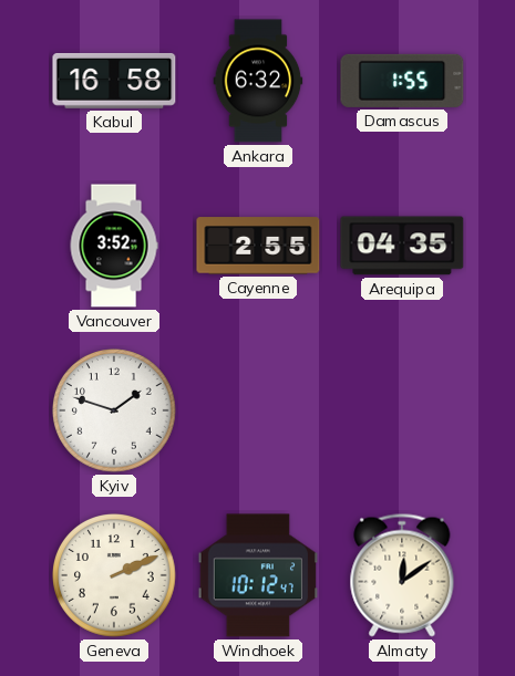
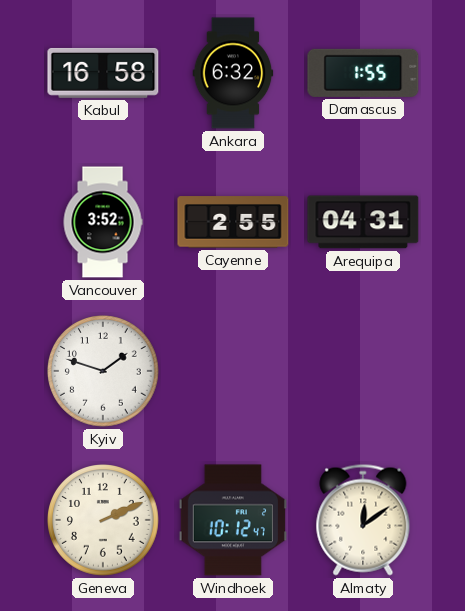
Arequipa: 04:35 -> 04:31
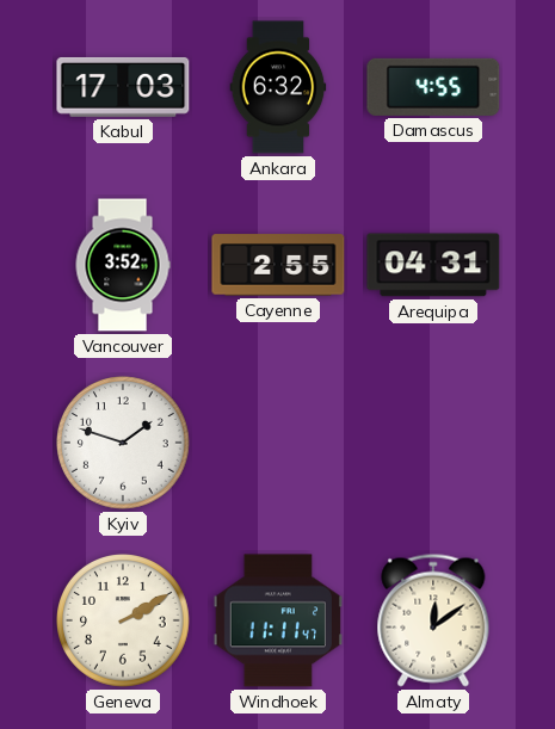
Kabul: 16:58 -> 17:03
Damascus: 1:55 -> 4:55
Geneva: 2:11 -> 2:10
Windhoek: 10:12 -> 11:11
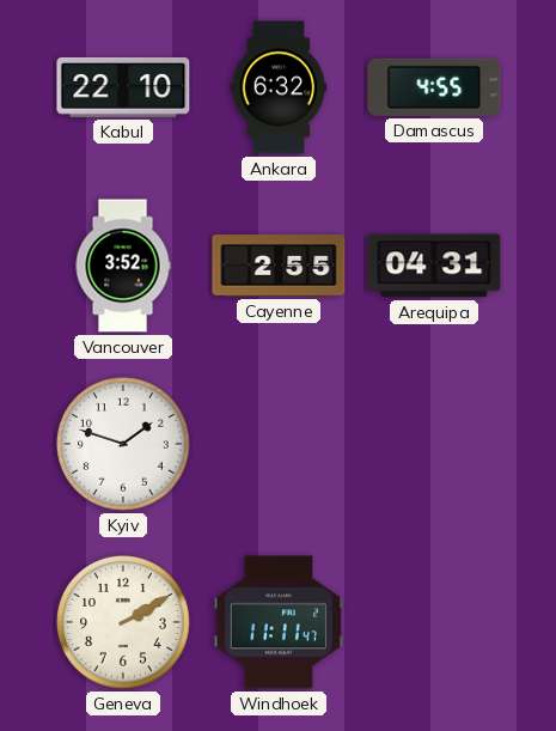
Kabul: 17:03 -> 22:10
Almaty: 12:09 -> none
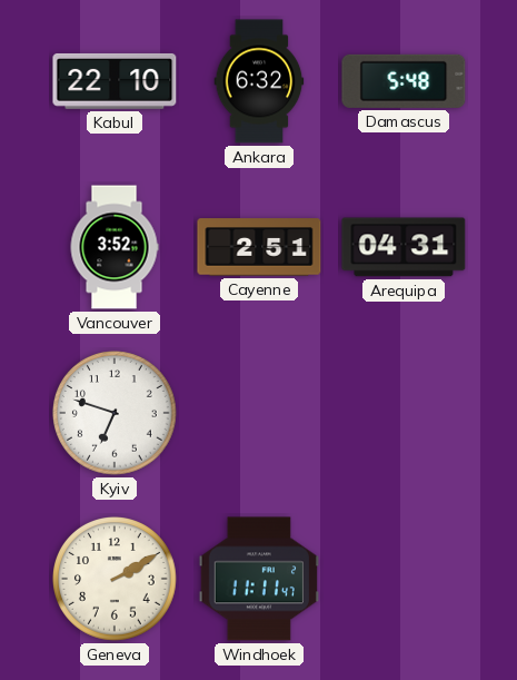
Damascus: 4:55 -> 5:48
Cayenne: 2:55 -> 2:51
Kyiv: 1:48 -> 6:48
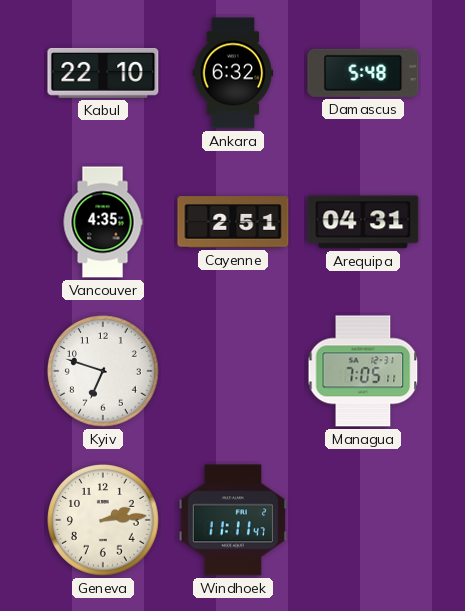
Vancouver: 3:52 -> 4:35
Managua: none -> 7:05
Geneva: 2:10 -> 2:14
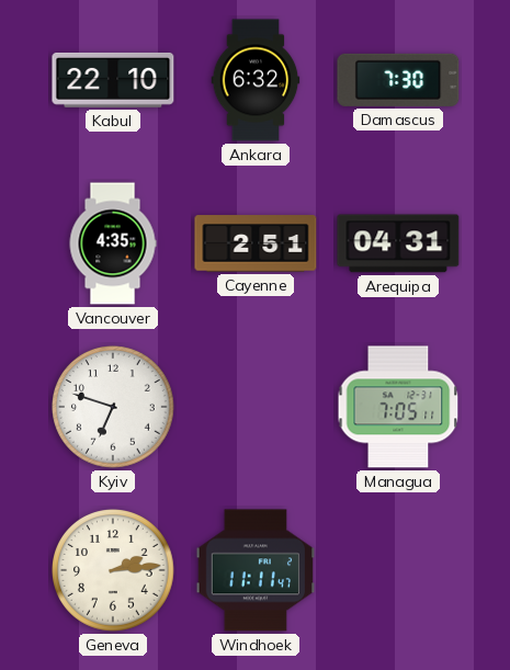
Damascus: 5:48 -> 7:30
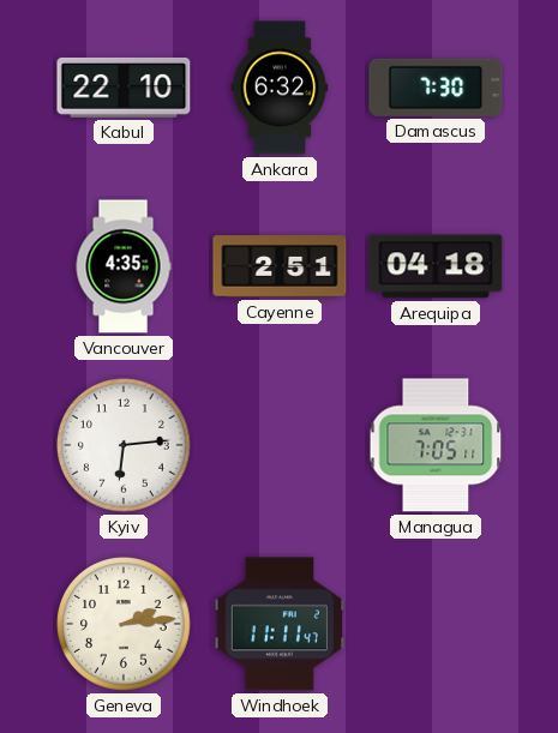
Arequipa: 04:31 -> 04:18
Kyiv: 6:48 -> 6:14
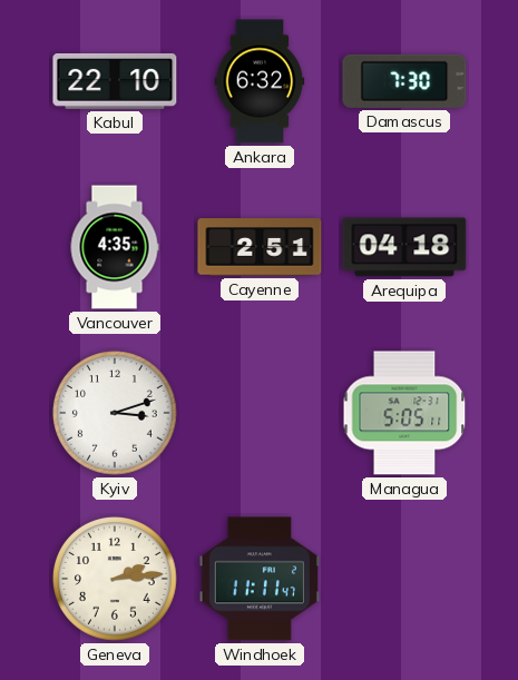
Kyiv: 6:14 -> 3:12
Managua: 7:05 -> 5:05
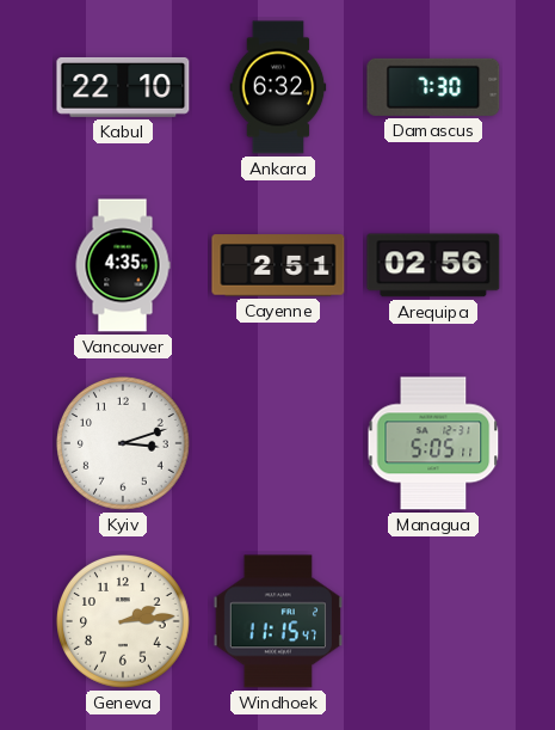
Arequipa: 04:18 -> 02:56
Windhoek: 11:11 -> 11:15
